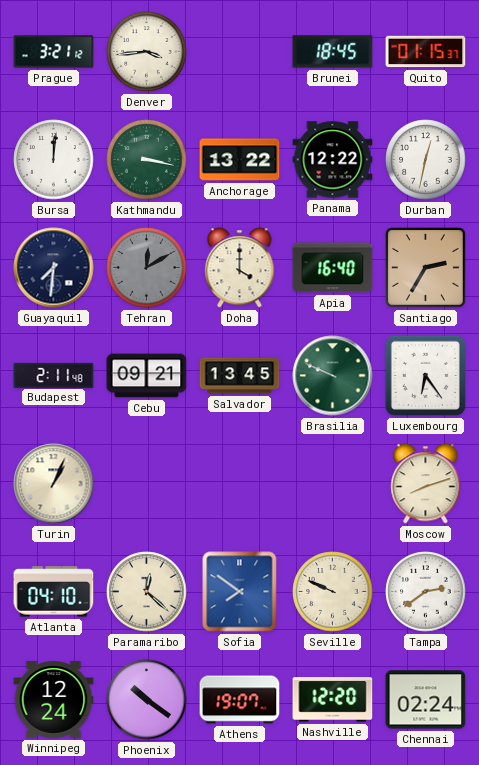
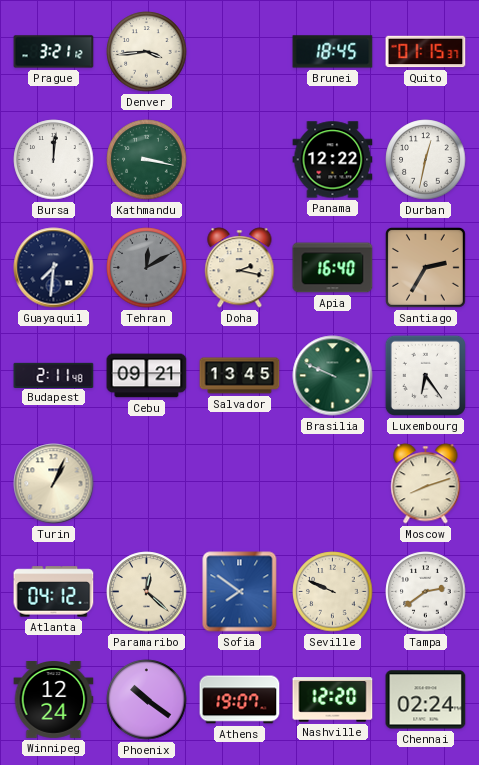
Anchorage: 13:22 -> none
Doha: 4:00 -> 2:17
Atlanta: 04:10 -> 04:12
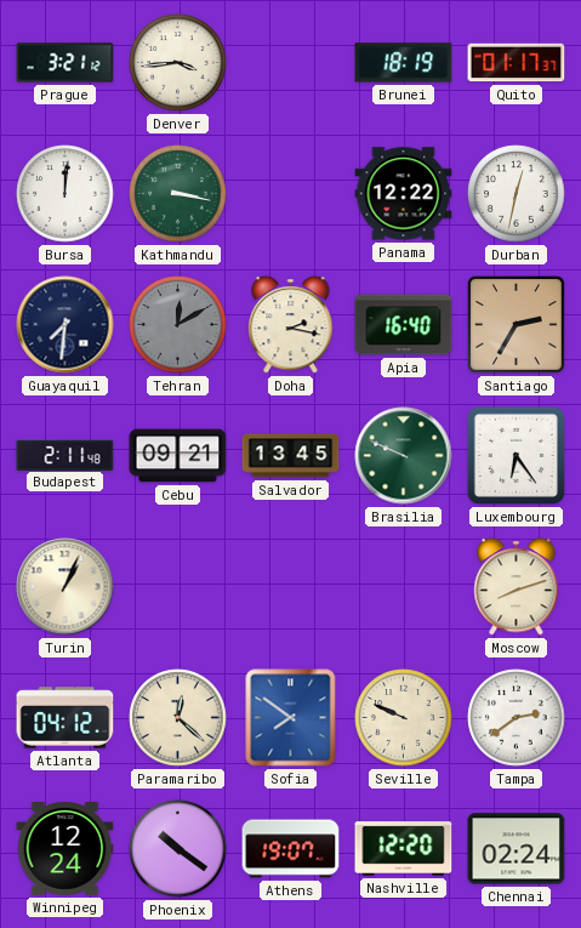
Brunei: 18:45 -> 18:19
Quito: 01:15 -> 01:17
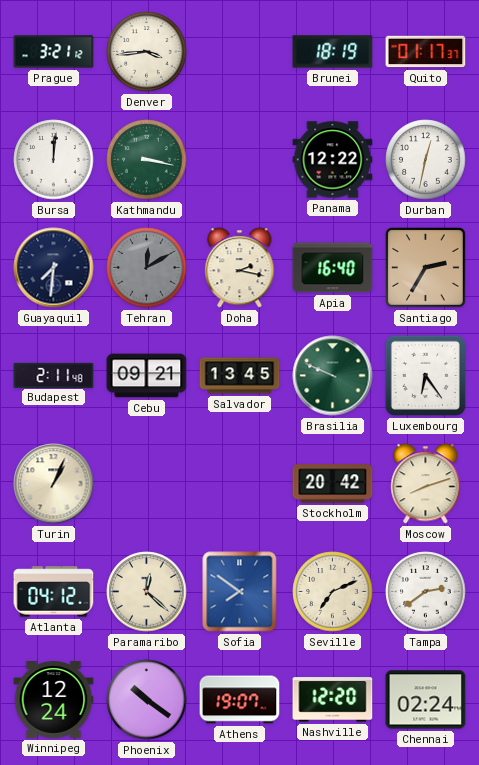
Stockholm: none -> 20:42
Seville: 9:49 -> 7:11
